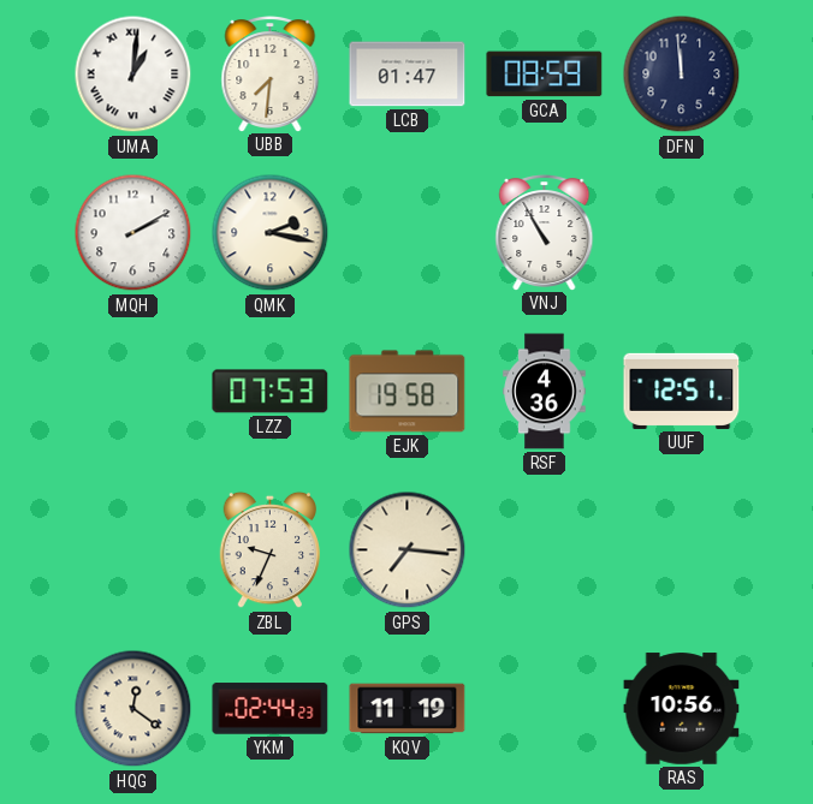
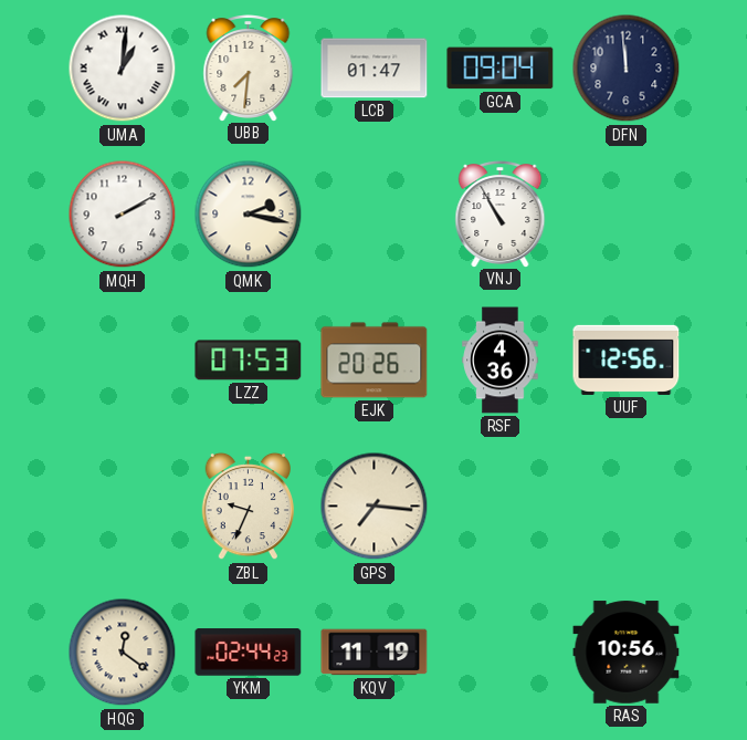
GCA: 08:59 -> 09:04
EJK: 19:58 -> 20:26
UUF: 12:51 -> 12:56
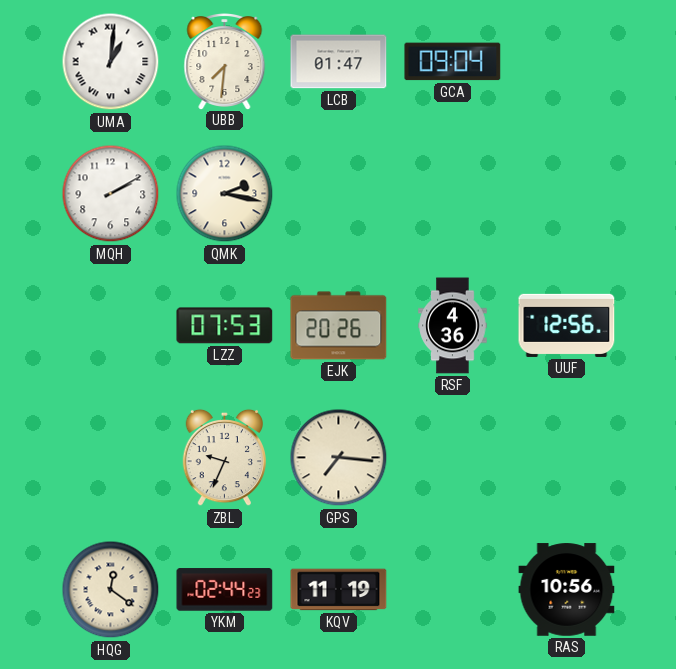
DFN: 11:59 -> none
VNJ: 10:55 -> none
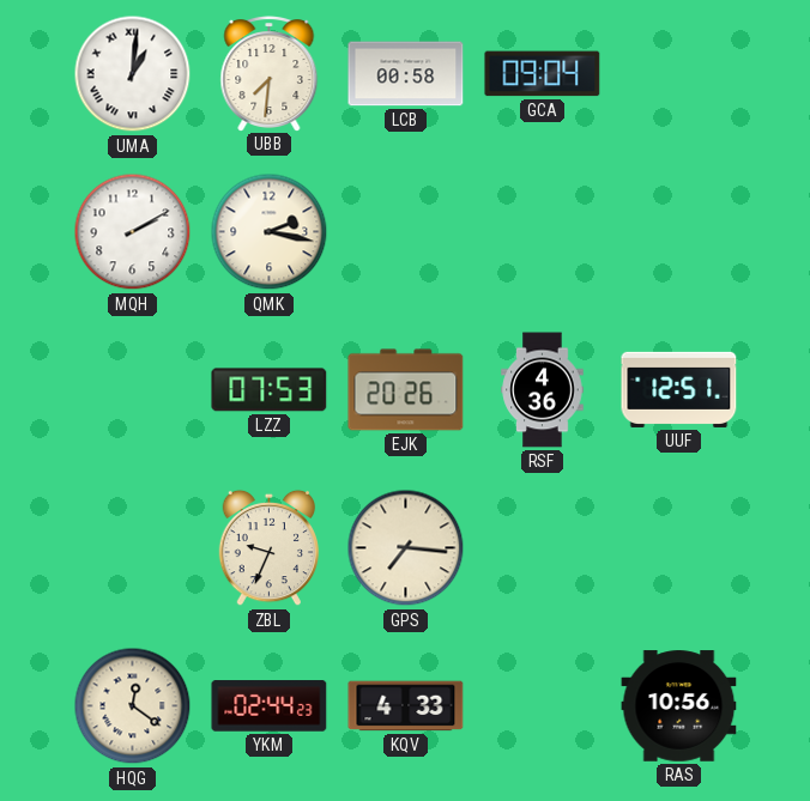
LCB: 01:47 -> 00:58
UUF: 12:56 -> 12:51
KQV: 11:19 -> 4:33
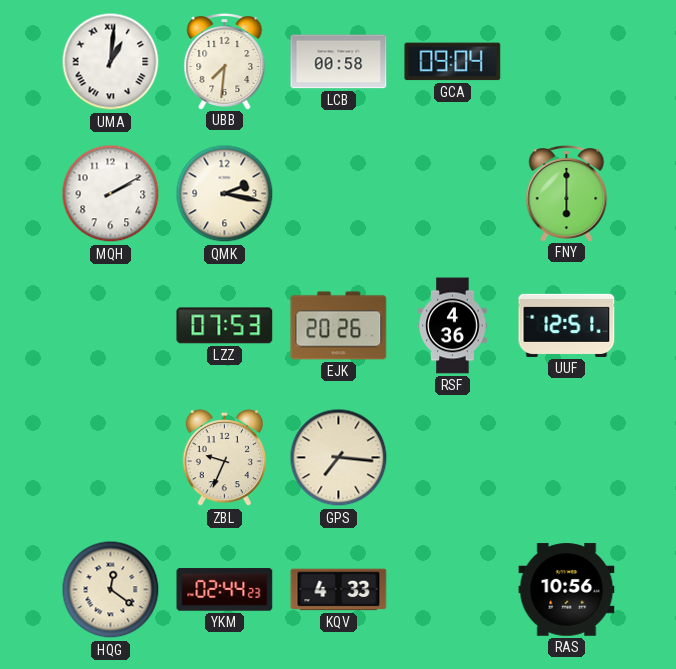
FNY: none -> 6:00
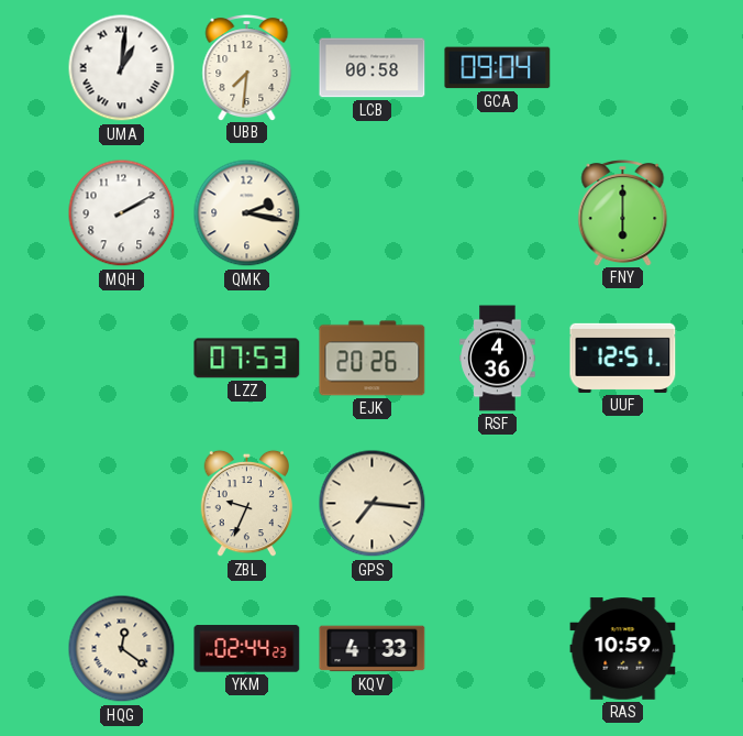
RAS: 10:56 -> 10:59
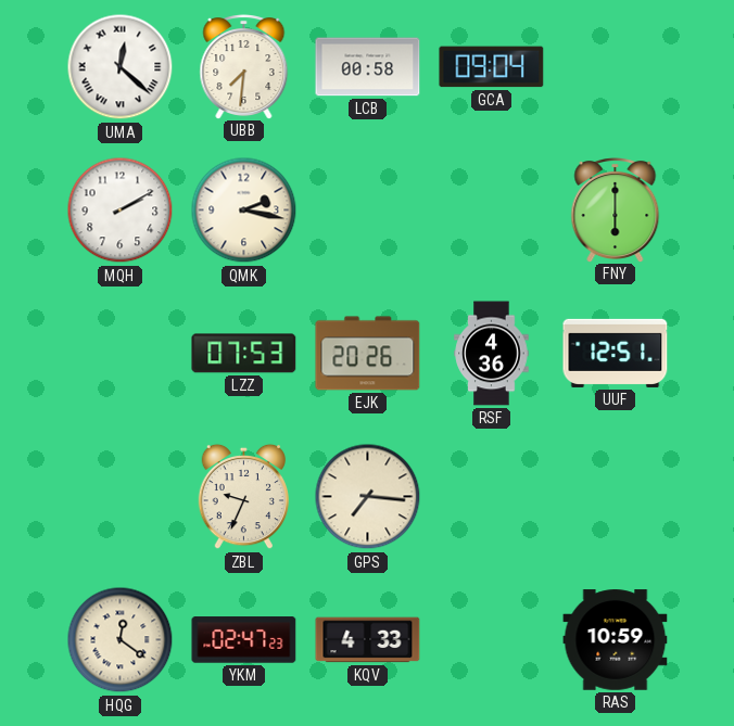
UMA: 1:01 -> 12:22
YKM: 02:44 -> 02:47
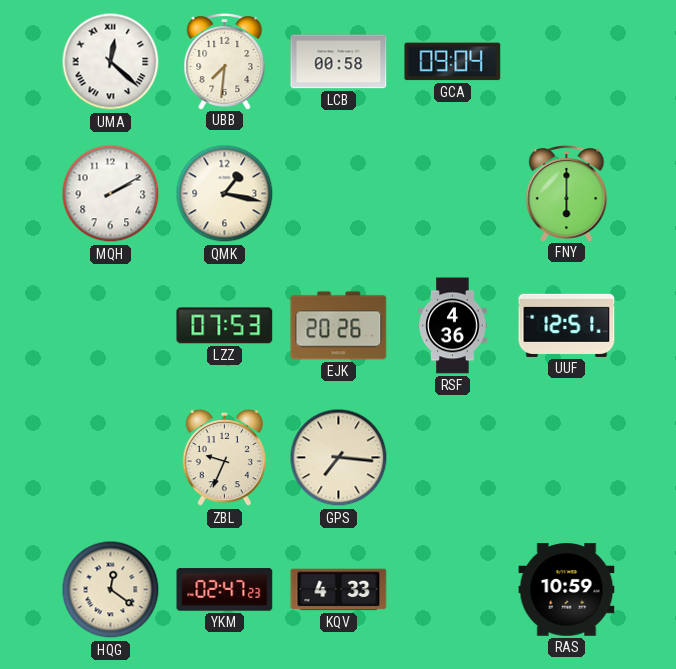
QMK: 2:17 -> 1:17
